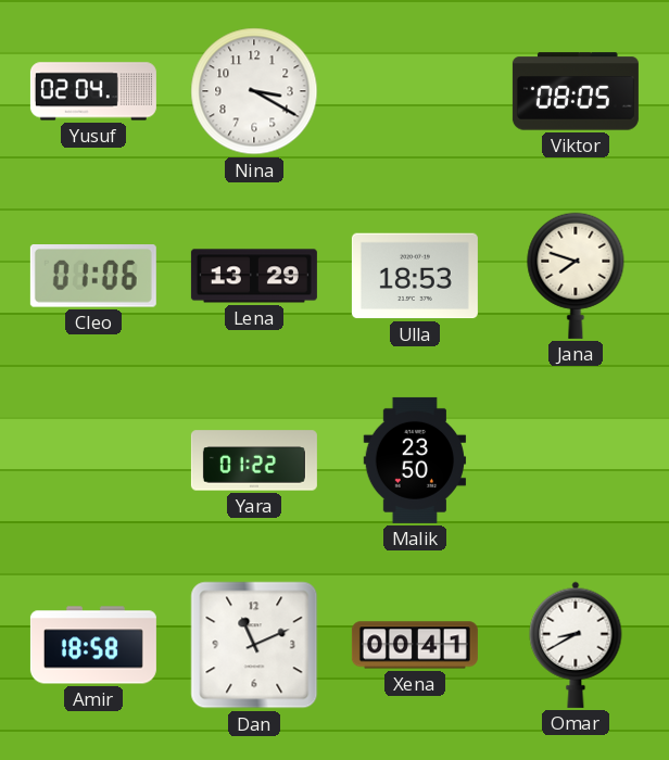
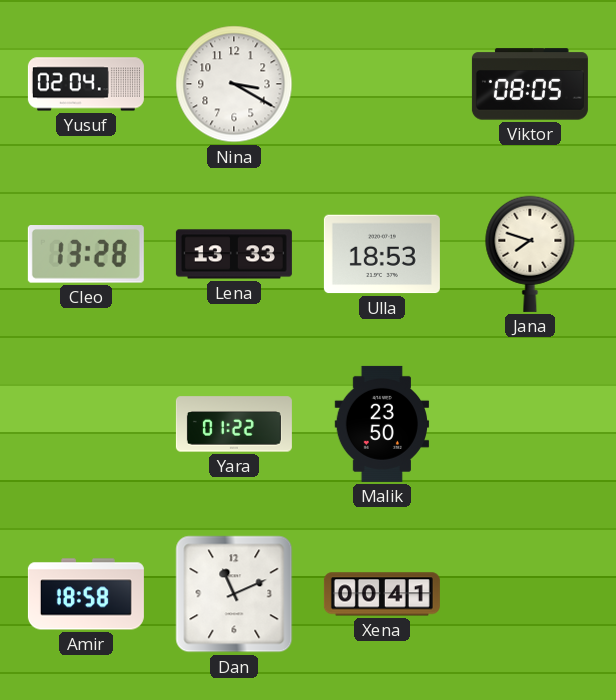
Cleo: 01:06 -> 13:28
Lena: 13:29 -> 13:33
Omar: 8:40 -> none
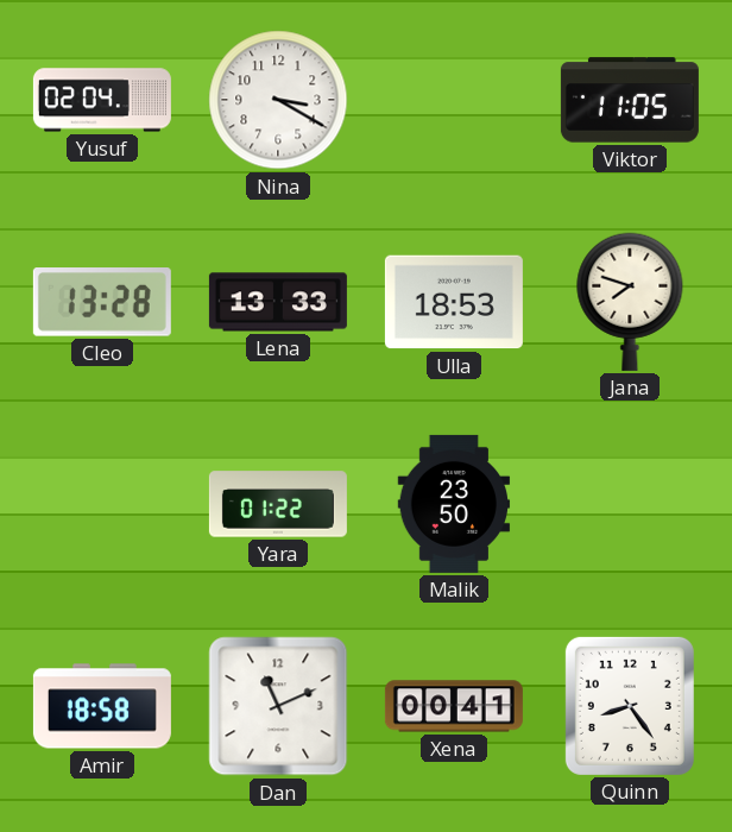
Viktor: 08:05 -> 11:05
Quinn: none -> 8:24
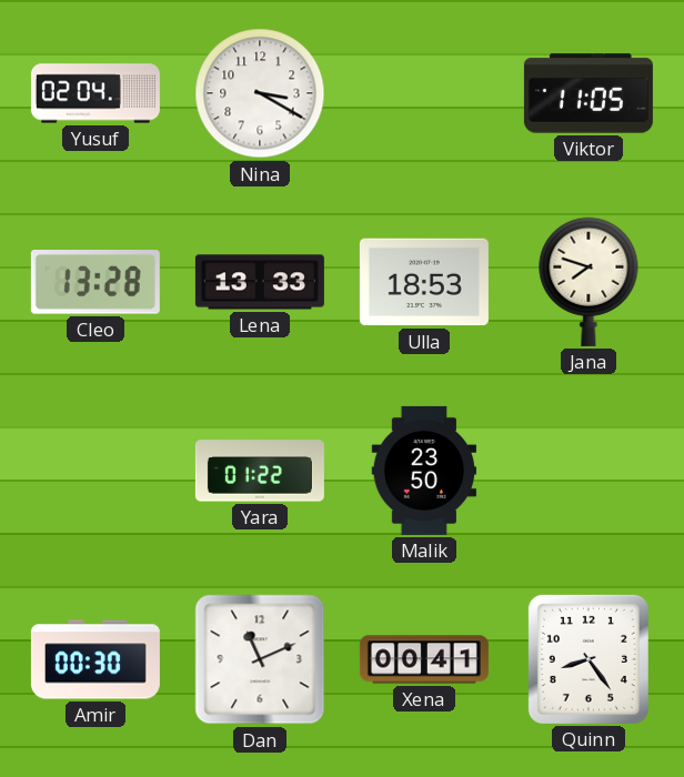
Amir: 18:58 -> 00:30
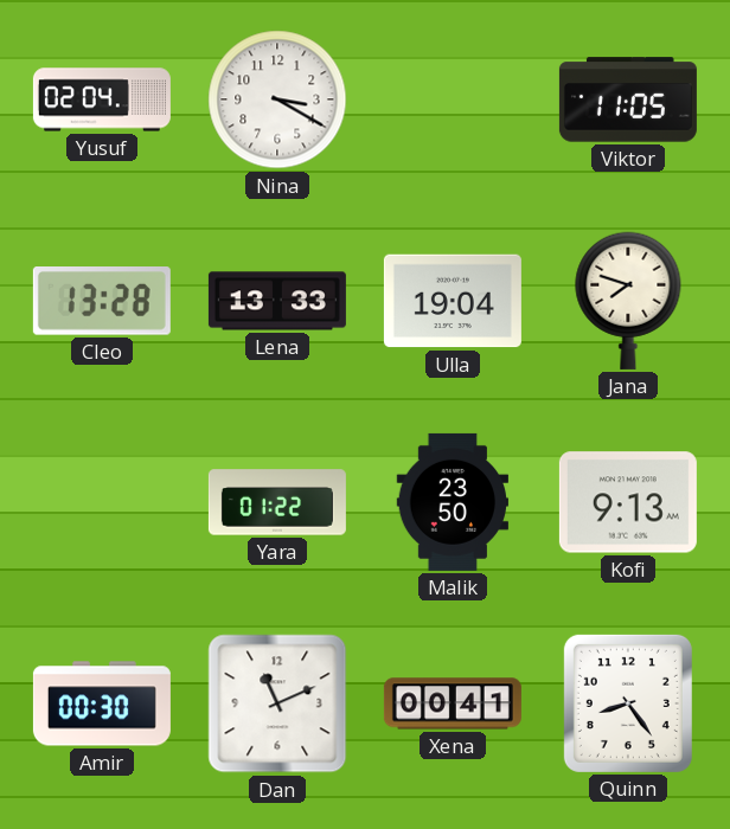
Ulla: 18:53 -> 19:04
Kofi: none -> 9:13
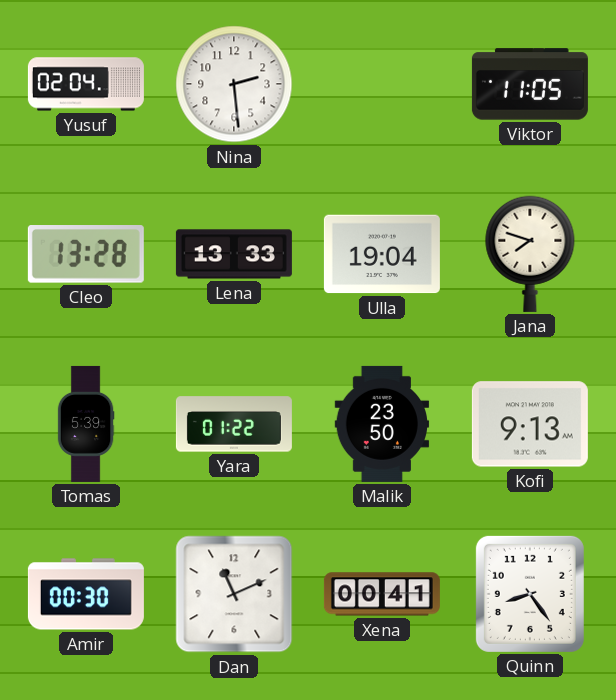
Nina: 3:20 -> 2:29
Tomas: none -> 5:39
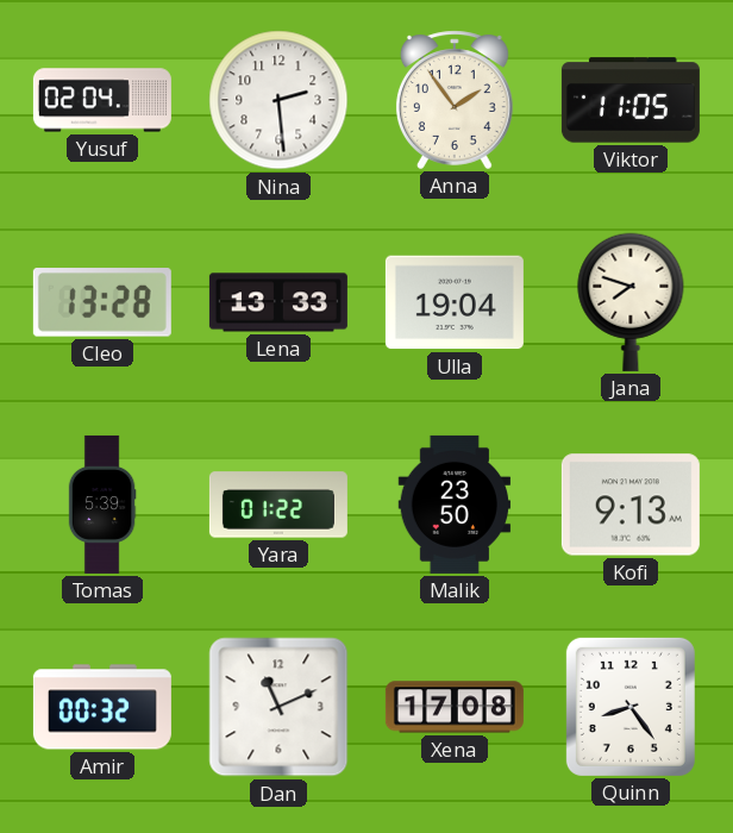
Anna: none -> 1:54
Amir: 00:30 -> 00:32
Xena: 00:41 -> 17:08
